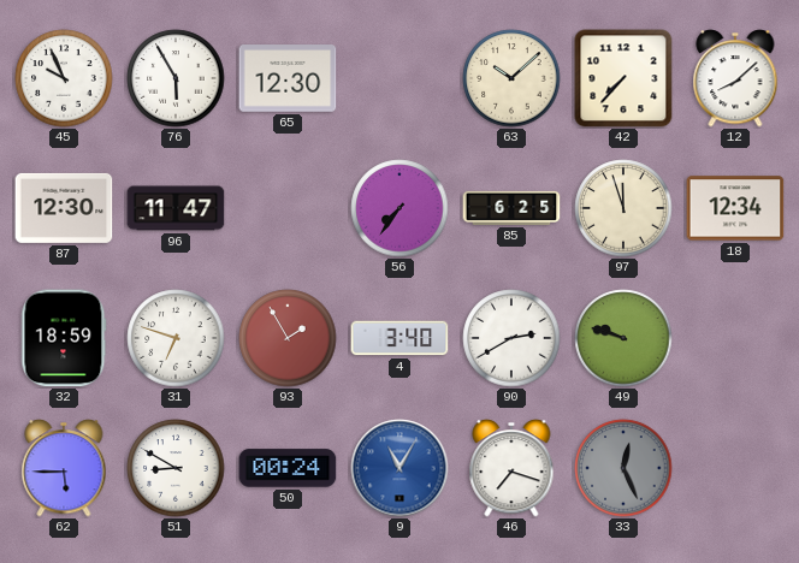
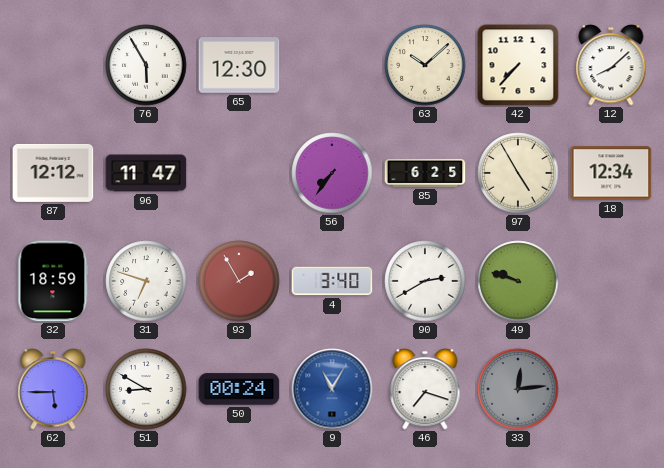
45: 9:56 -> none
87: 12:30 -> 12:12
97: 11:57 -> 4:55
33: 12:26 -> 12:14
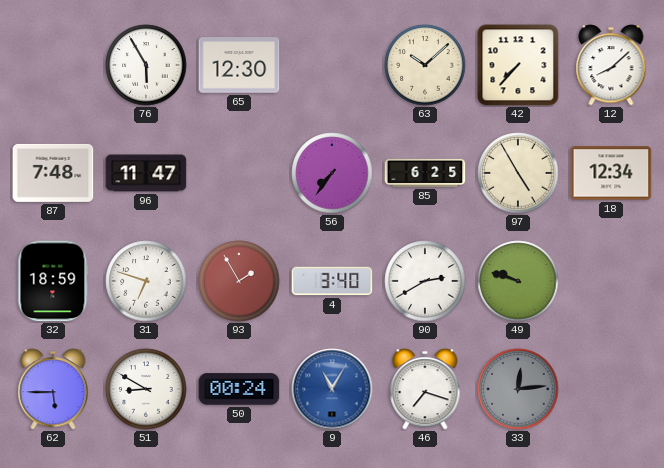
87: 12:12 -> 7:48
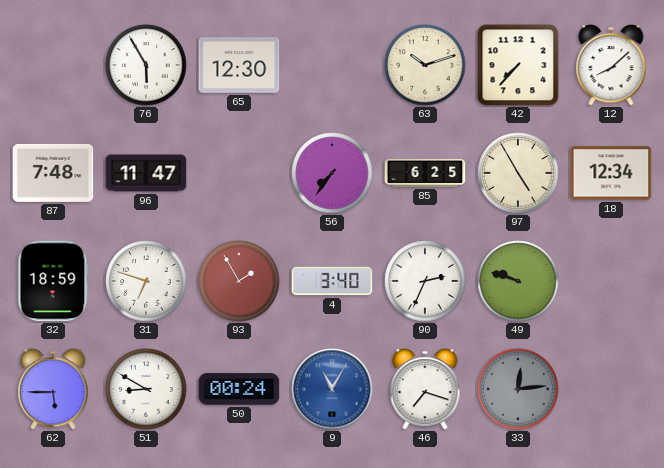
63: 10:08 -> 10:12
90: 2:40 -> 2:34
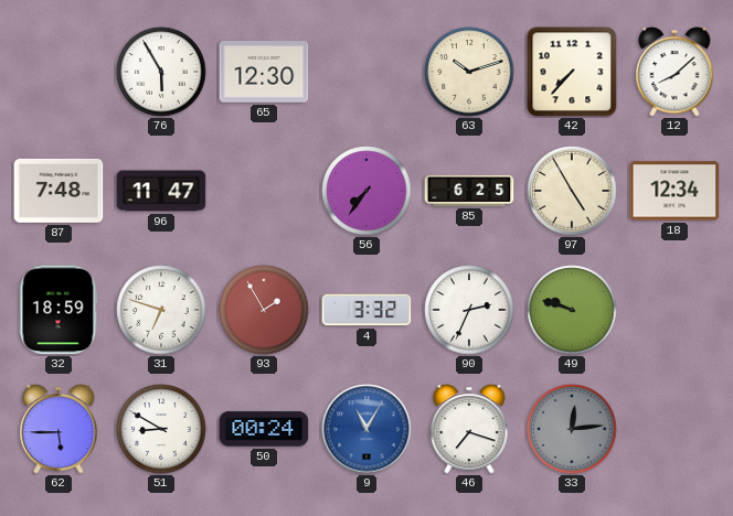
4: 3:40 -> 3:32
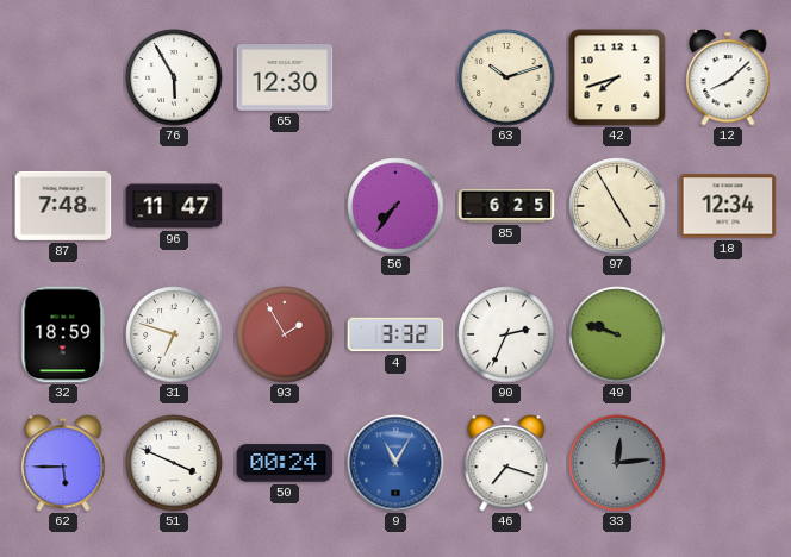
42: 7:37 -> 7:42
51: 8:50 -> 3:49
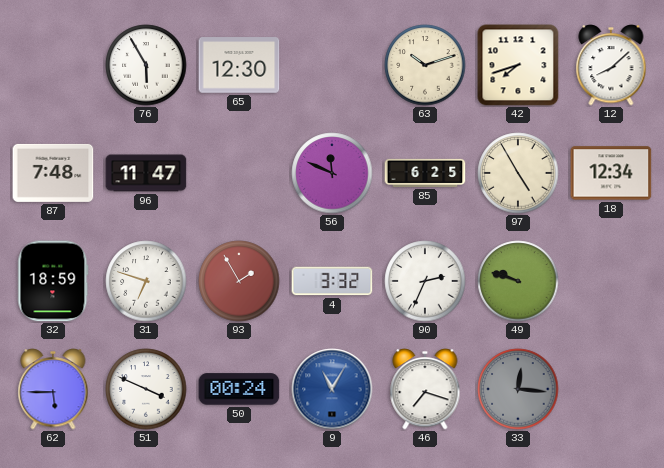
56: 7:36 -> 11:49
33: 12:14 -> 12:16
